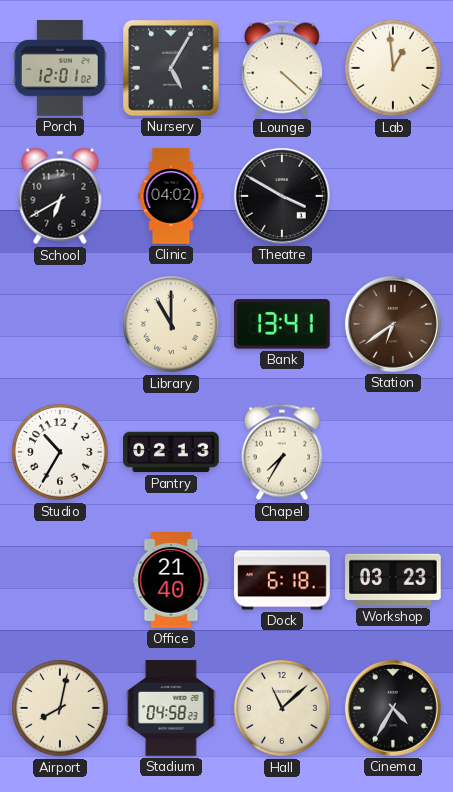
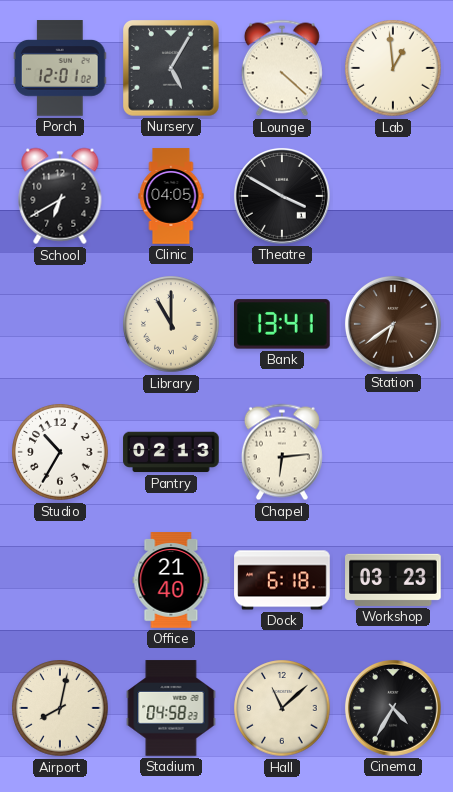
Clinic: 04:02 -> 04:05
Chapel: 7:35 -> 6:14
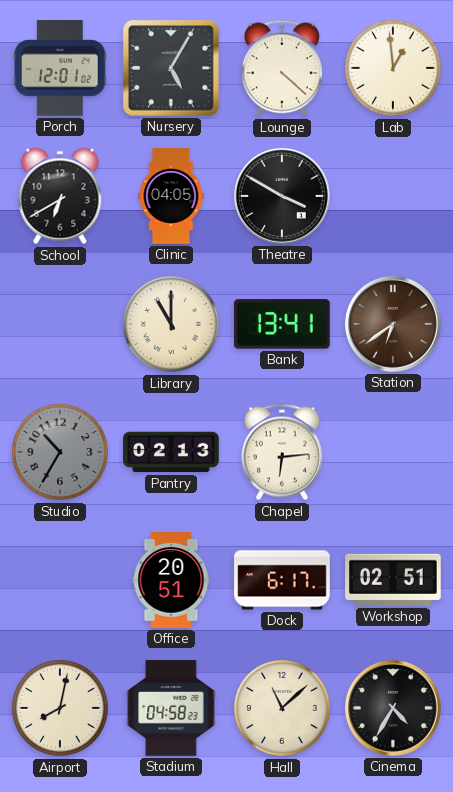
Studio dial: white -> grey
Office: 21:40 -> 20:51
Dock: 6:18 -> 6:17
Workshop: 03:23 -> 02:51
